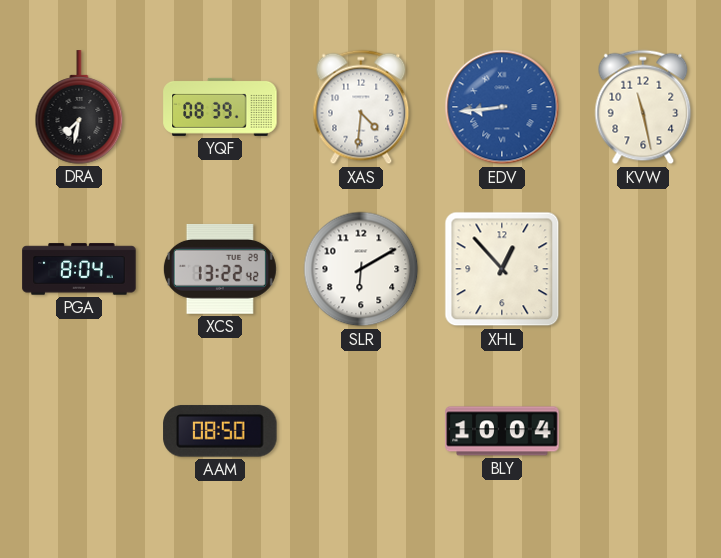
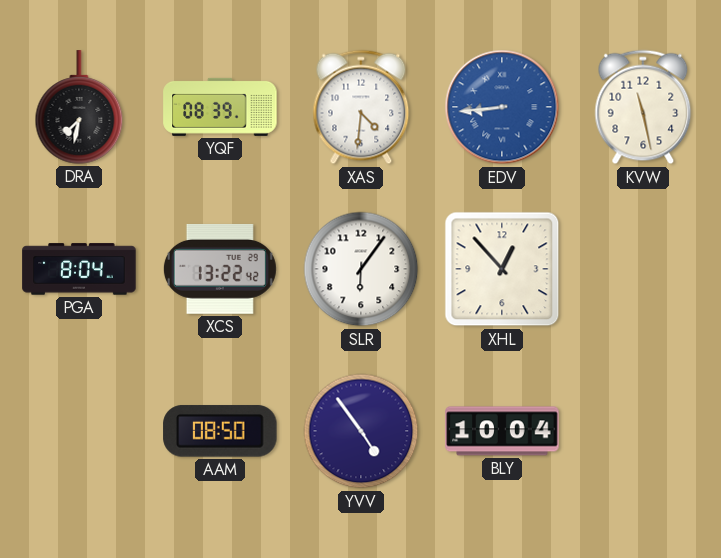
SLR: 6:10 -> 6:06
YVV: none -> 4:54
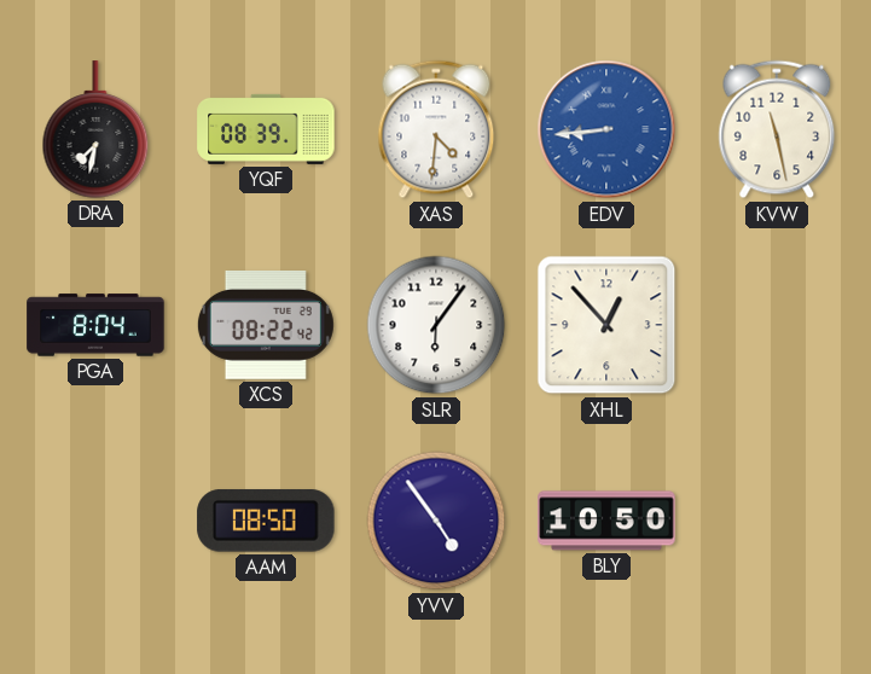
XCS: 13:22 -> 08:22
BLY: 10:04 -> 10:50
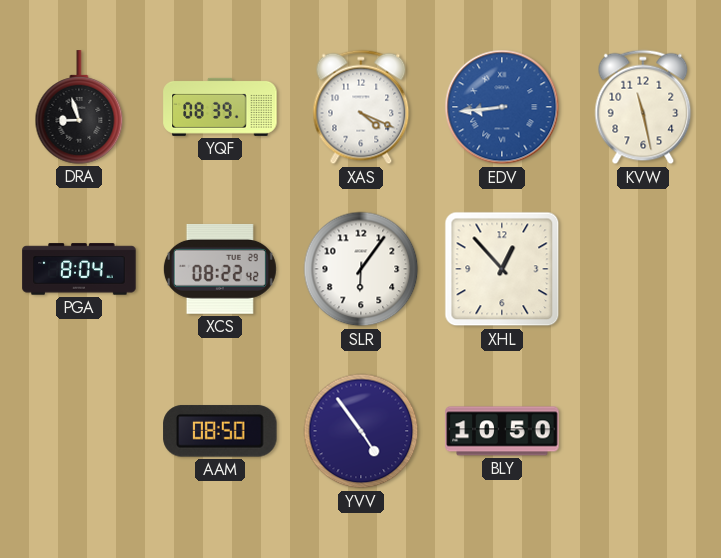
DRA: 7:32 -> 8:57
XAS: 4:31 -> 4:19
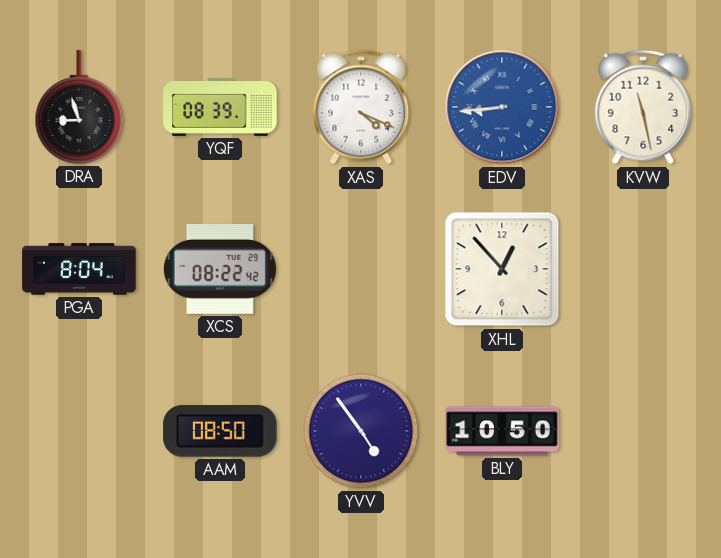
SLR: 6:06 -> none
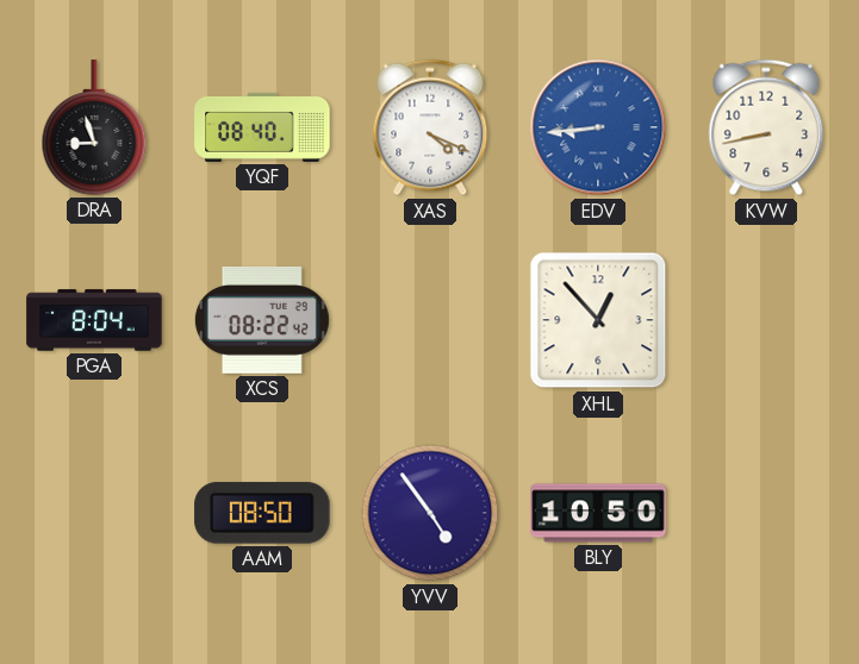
YQF: 08:39 -> 08:40
KVW: 11:28 -> 8:43
